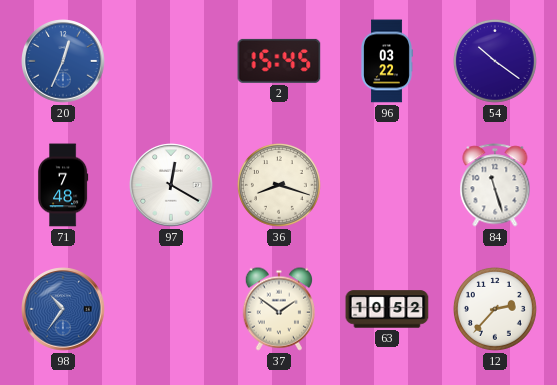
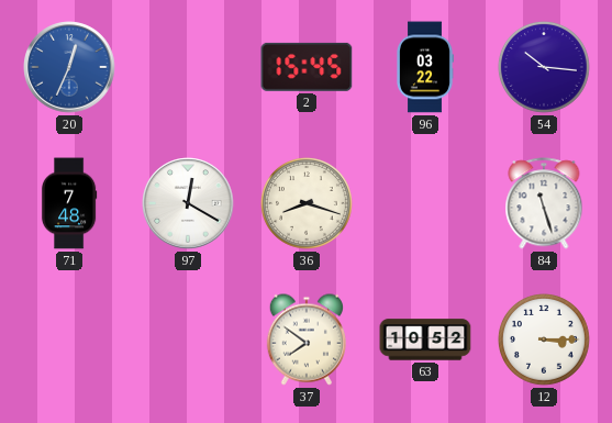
54: 10:21 -> 10:16
98: 10:36 -> none
37: 1:51 -> 7:51
12: 2:37 -> 3:15
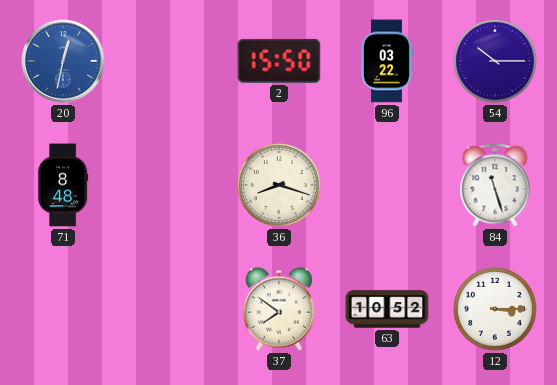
20: 12:34 -> 12:32
2: 15:45 -> 15:50
54: 10:16 -> 10:15
71: 7:48 -> 8:48
97: 12:20 -> none
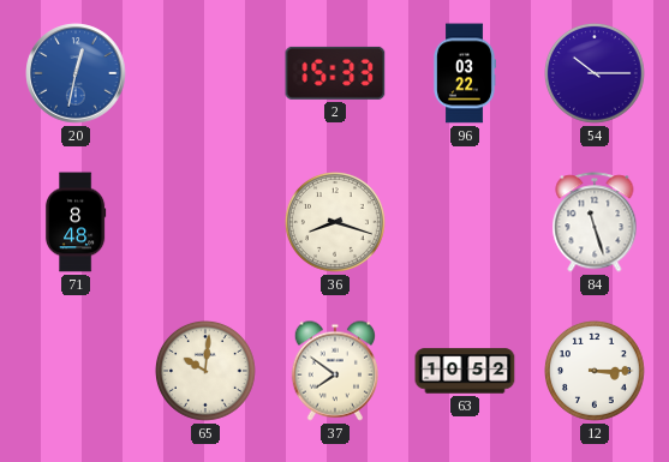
2: 15:50 -> 15:33
65: none -> 10:01
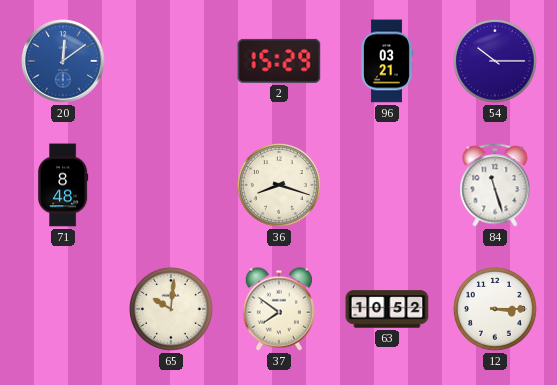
20: 12:32 -> 12:09
2: 15:33 -> 15:29
96: 03:22 -> 03:21
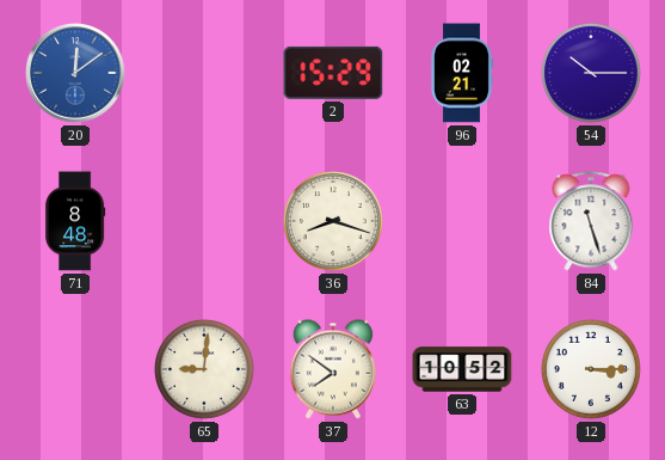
96: 03:21 -> 02:21
65: 10:01 -> 9:01
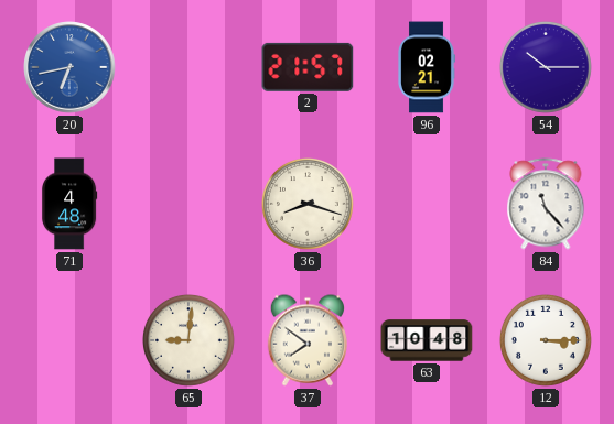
20: 12:09 -> 6:43
2: 15:29 -> 21:57
71: 8:48 -> 4:48
84: 11:27 -> 11:23
63: 10:52 -> 10:48
